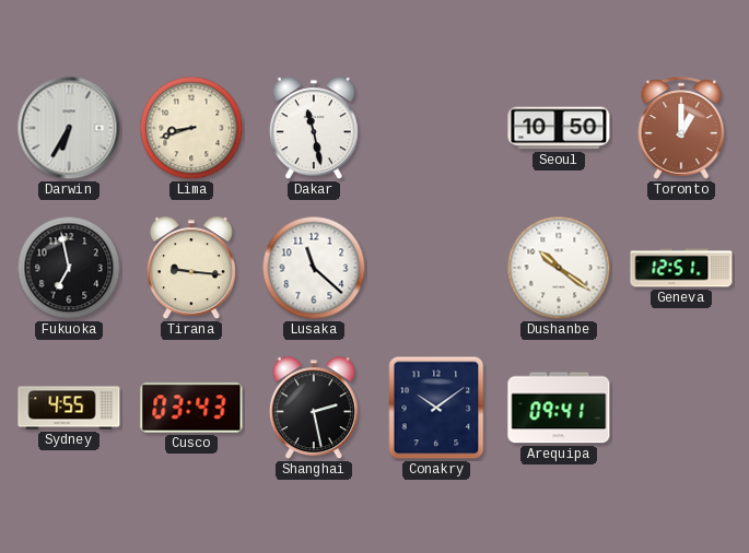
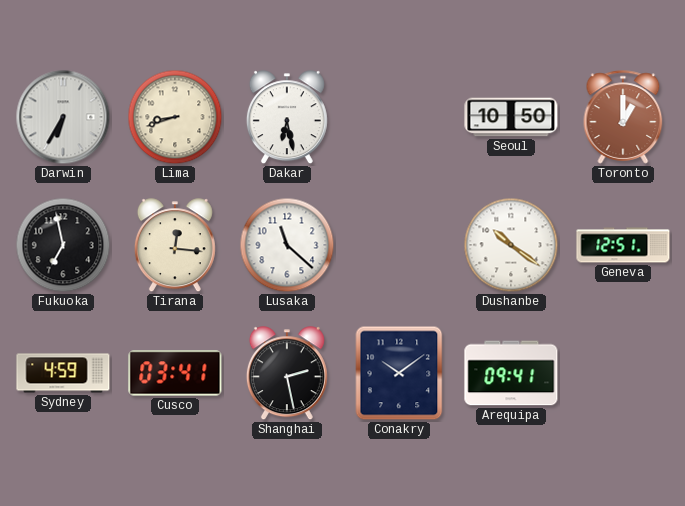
Dakar: 11:28 -> 6:28
Tirana: 9:16 -> 12:16
Sydney: 4:55 -> 4:59
Cusco: 03:43 -> 03:41
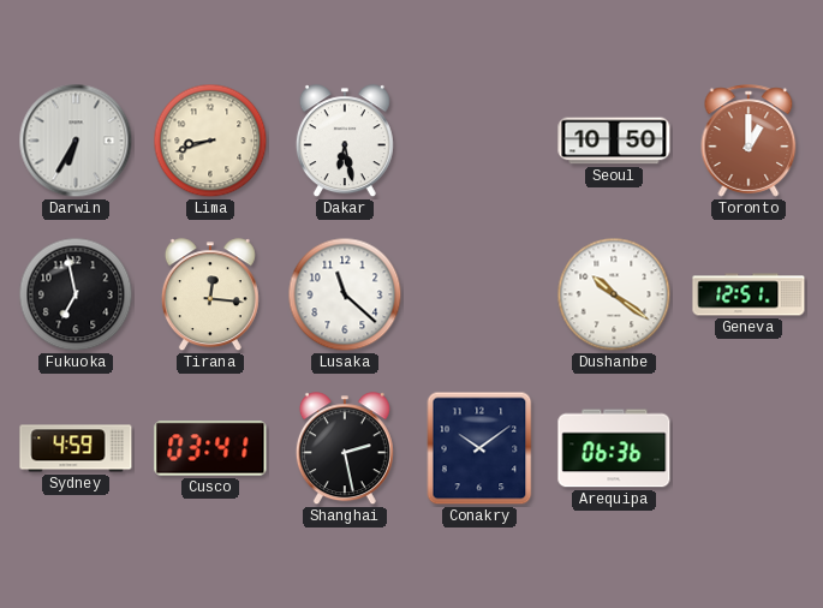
Arequipa: 09:41 -> 06:36
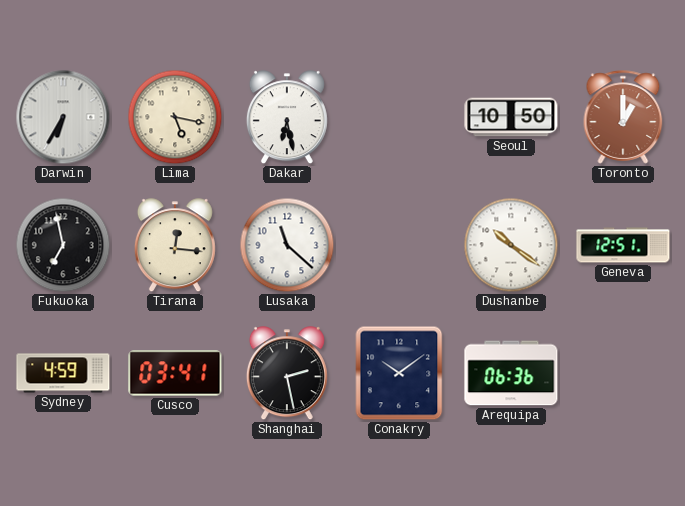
Lima: 8:42 -> 5:17
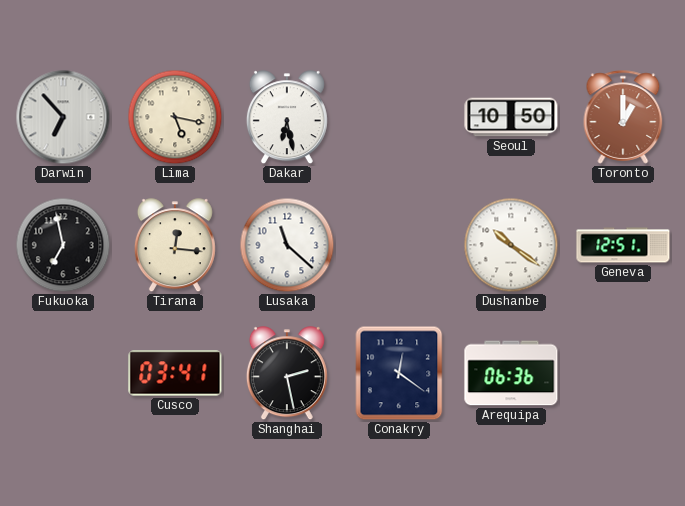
Darwin: 6:35 -> 6:53
Sydney: 4:59 -> none
Conakry: 10:09 -> 12:21
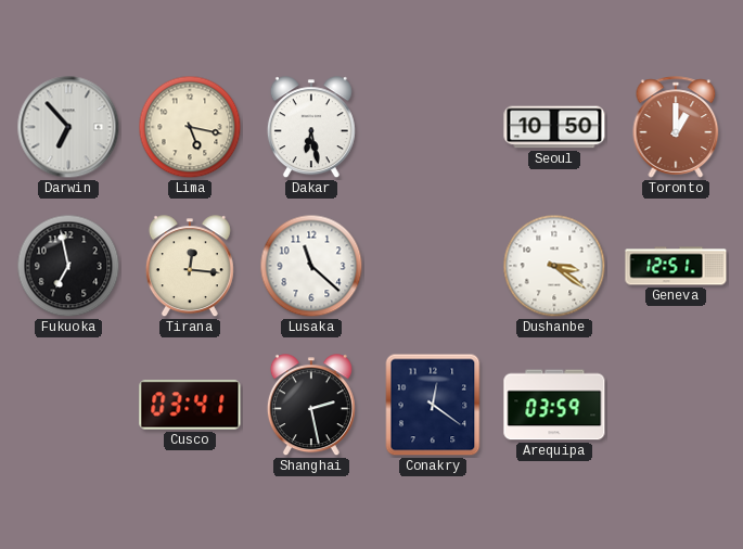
Dushanbe: 10:21 -> 3:21
Arequipa: 06:36 -> 03:59
